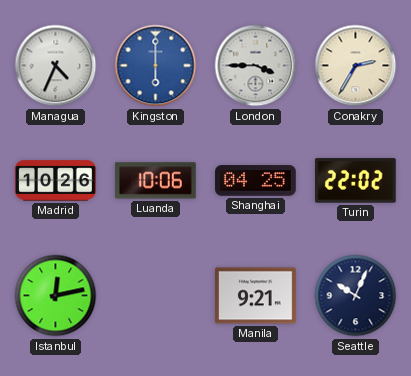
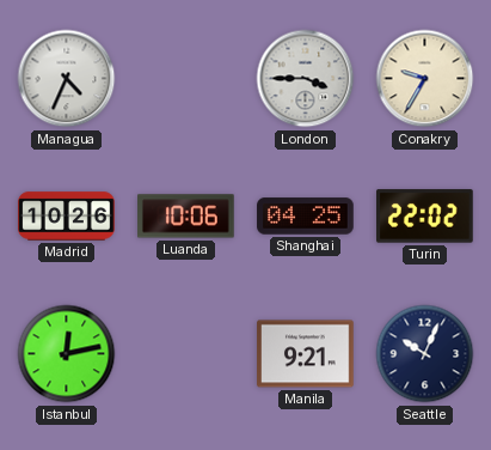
Kingston: 6:00 -> none
Conakry: 2:35 -> 9:35
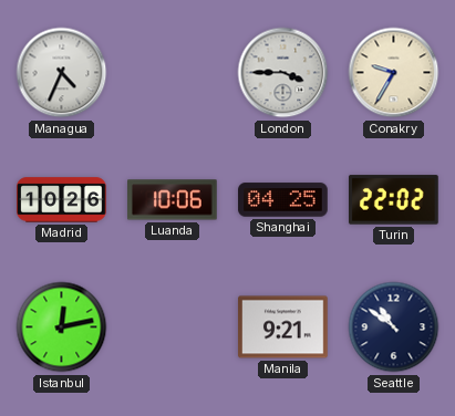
Seattle: 10:04 -> 10:51
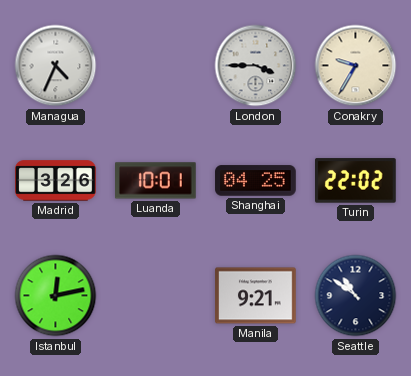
Madrid: 10:26 -> 3:26
Luanda: 10:06 -> 10:01
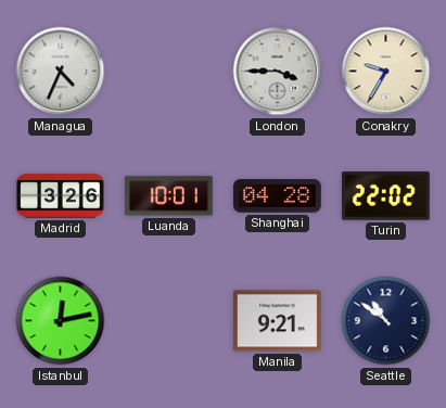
Shanghai: 04:25 -> 04:28
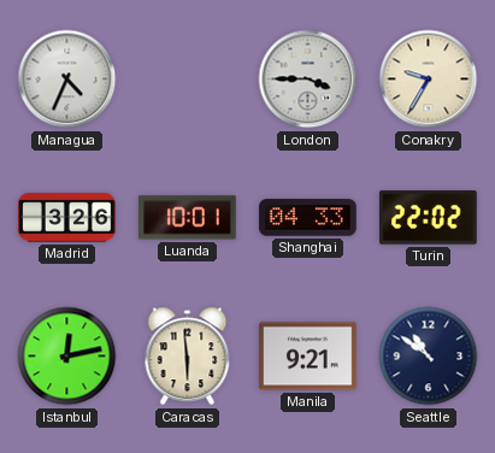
Shanghai: 04:28 -> 04:33
Caracas: none -> 5:59
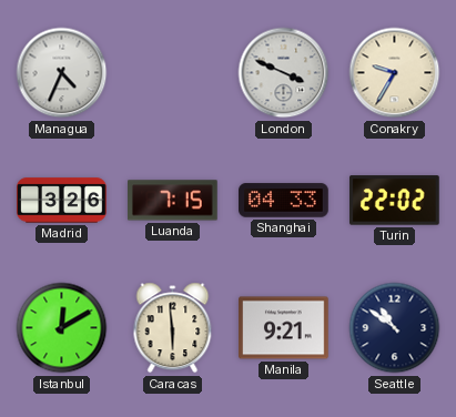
London: 3:45 -> 3:49
Luanda: 10:01 -> 7:15
Istanbul: 12:13 -> 12:10
